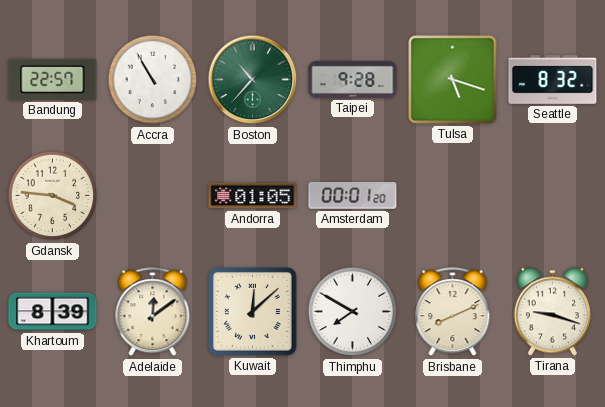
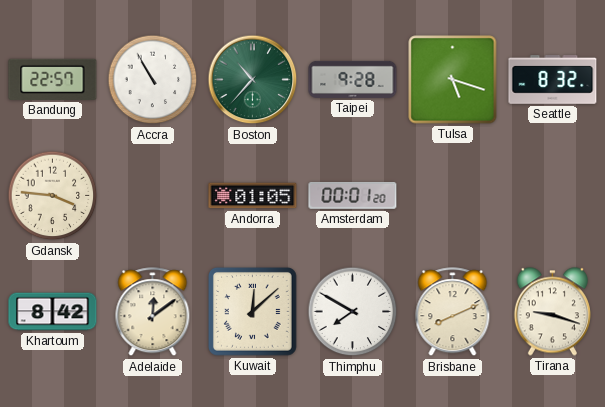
Khartoum: 8:39 -> 8:42
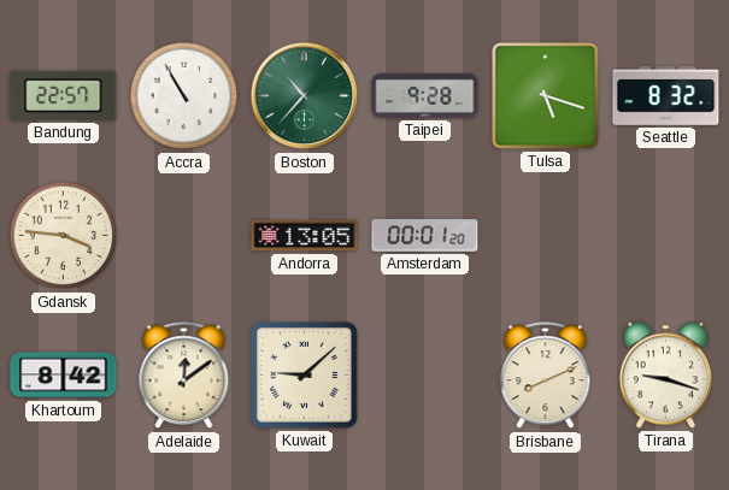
Andorra: 01:05 -> 13:05
Kuwait: 12:08 -> 9:08
Thimphu: 7:50 -> none
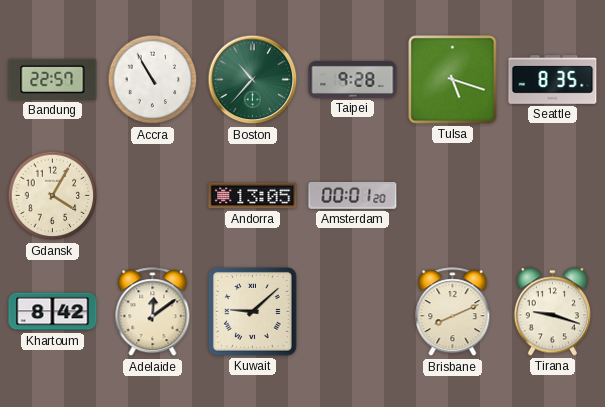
Seattle: 8:32 -> 8:35
Gdansk: 3:46 -> 4:05
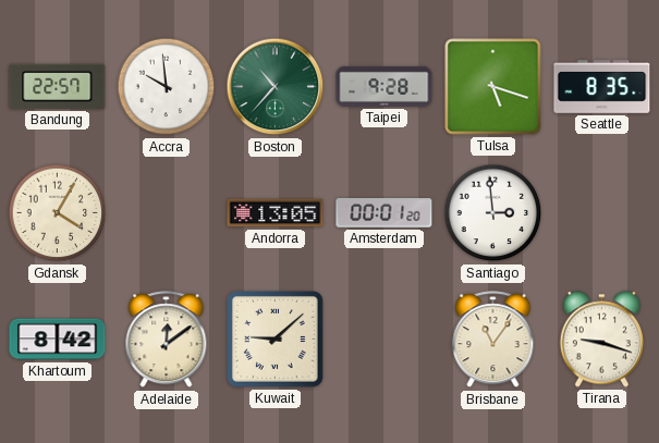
Accra: 10:55 -> 9:59
Santiago: none -> 2:59
Brisbane: 8:11 -> 11:06
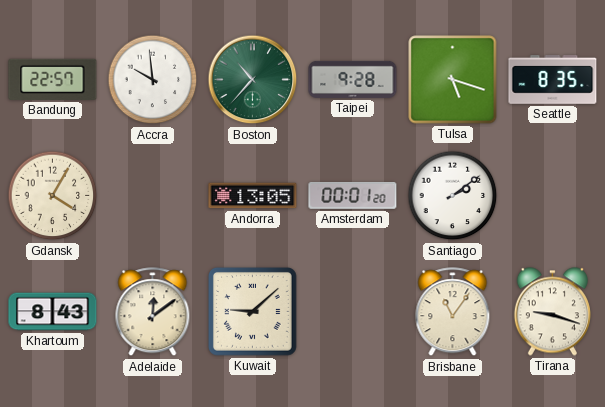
Santiago: 2:59 -> 2:09
Khartoum: 8:42 -> 8:43
